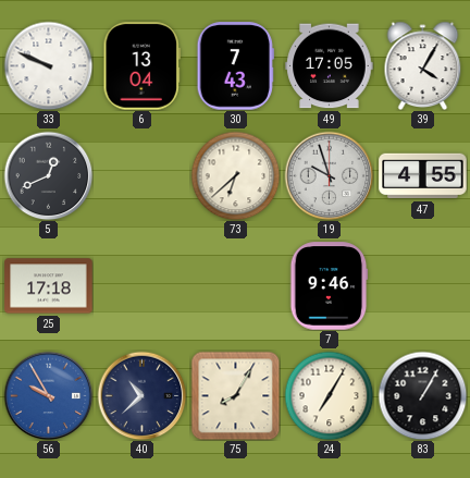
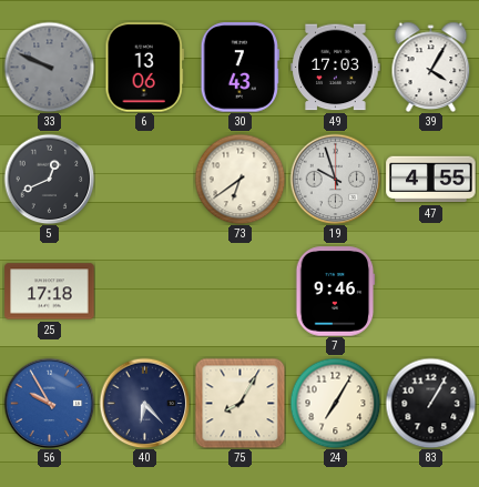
33 dial: white -> grey
6: 13:04 -> 13:06
49: 17:05 -> 17:03
73: 6:38 -> 6:39
40: 10:38 -> 6:23
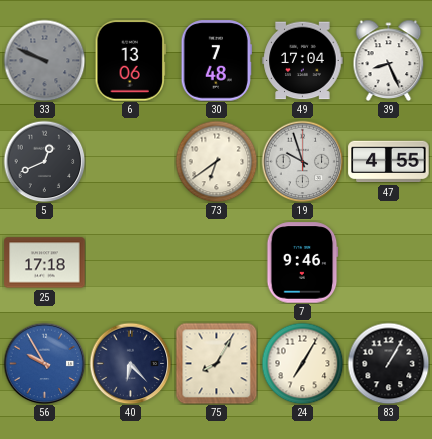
30: 7:43 -> 7:48
49: 17:03 -> 17:04
39: 4:05 -> 8:26
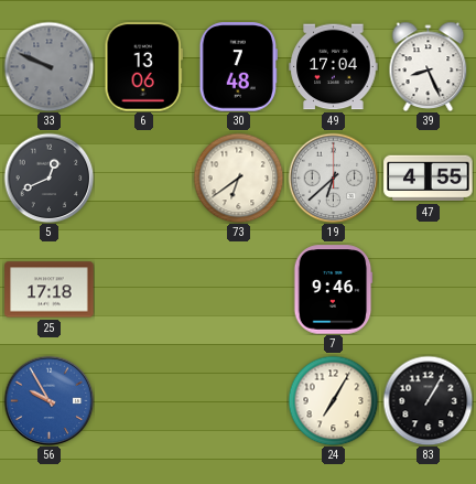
19: 9:57 -> 6:38
40: 6:23 -> none
75: 8:05 -> none
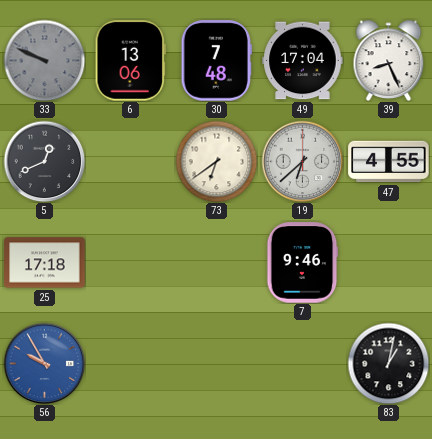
24: 7:05 -> none
83: 1:05 -> 1:02
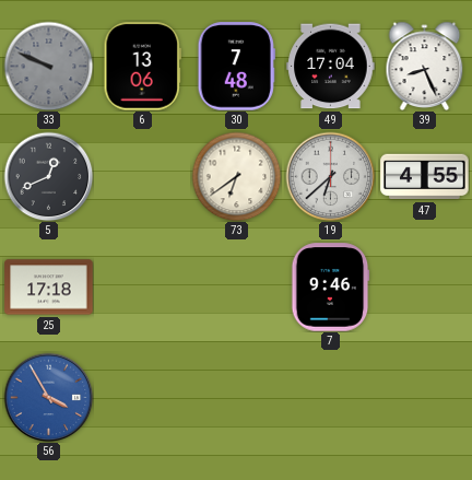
56: 9:55 -> 3:55
83: 1:02 -> none
